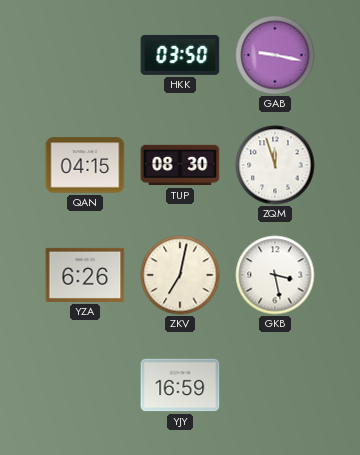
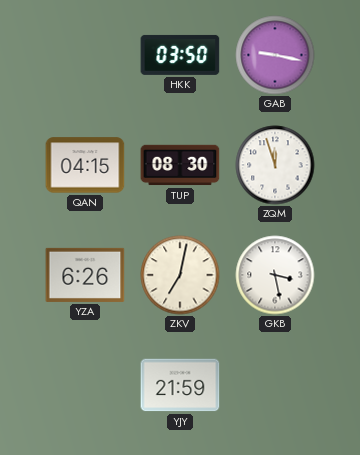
YJY: 16:59 -> 21:59
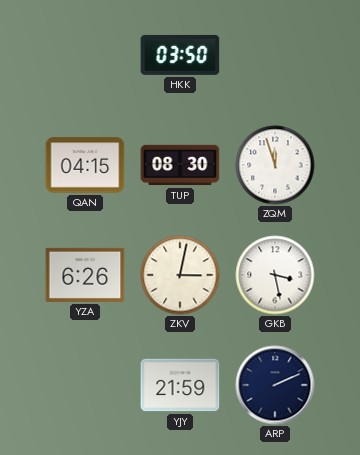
GAB: 9:17 -> none
ZKV: 7:02 -> 3:02
ARP: none -> 2:11
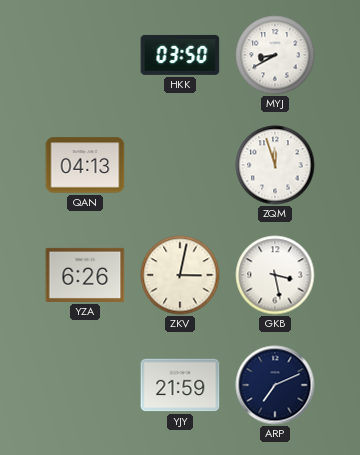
MYJ: none -> 8:40
QAN: 04:15 -> 04:13
TUP: 08:30 -> none
ARP: 2:11 -> 7:11
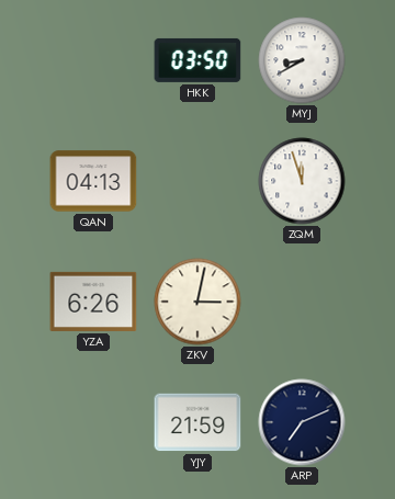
GKB: 3:28 -> none
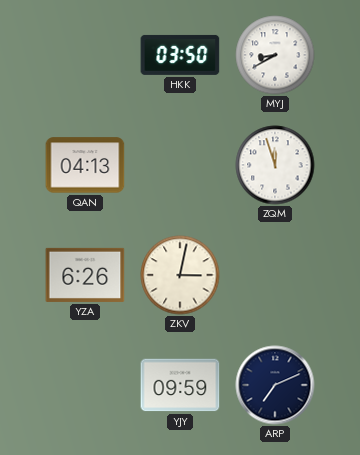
YJY: 21:59 -> 09:59
